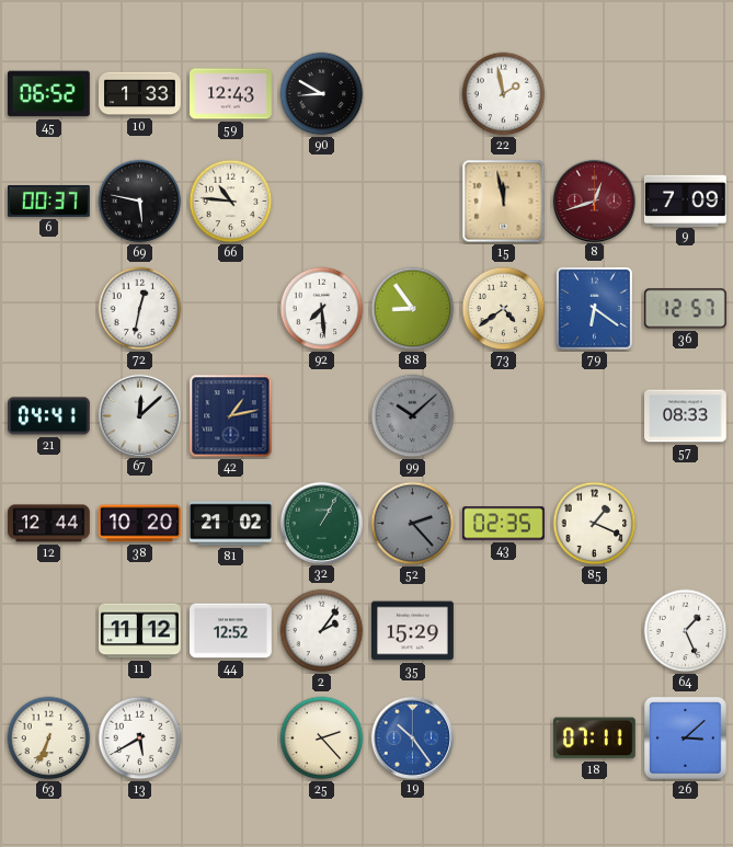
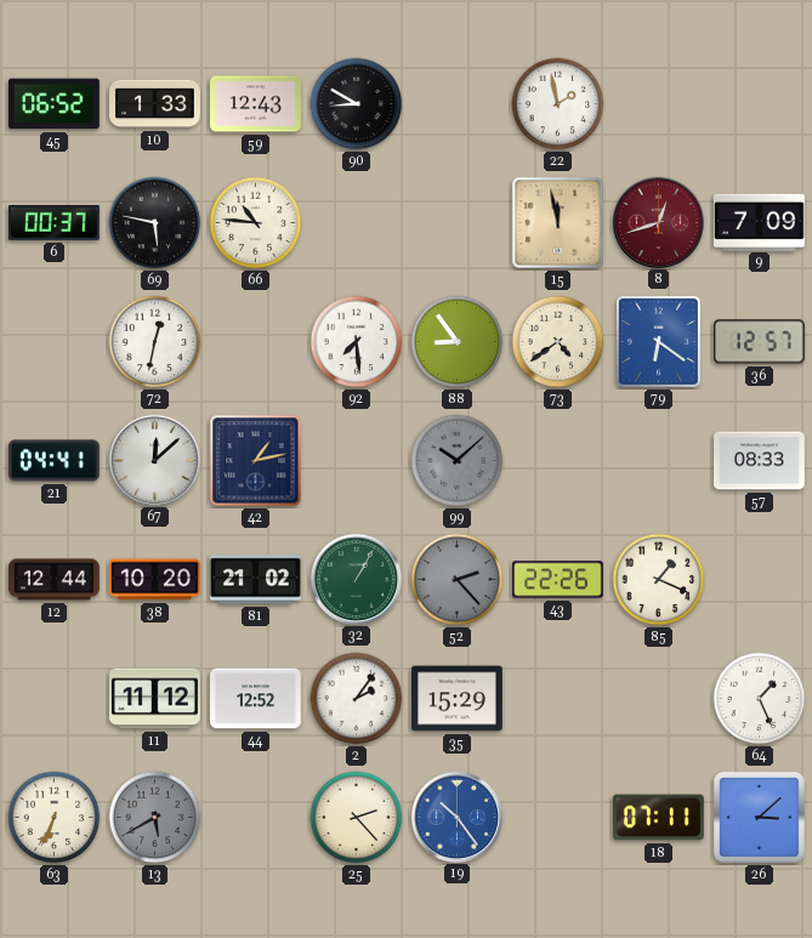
43: 02:35 -> 22:26
13 dial: white -> grey
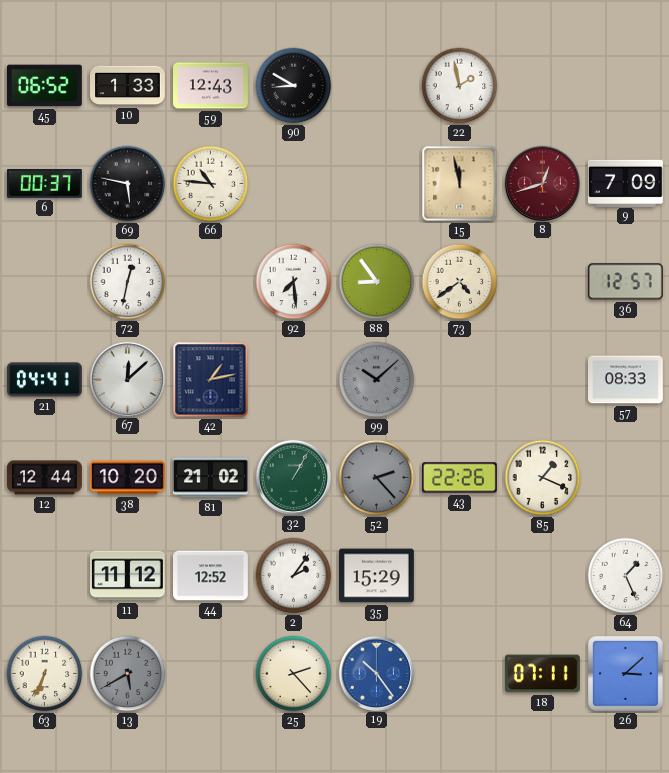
79: 6:21 -> none
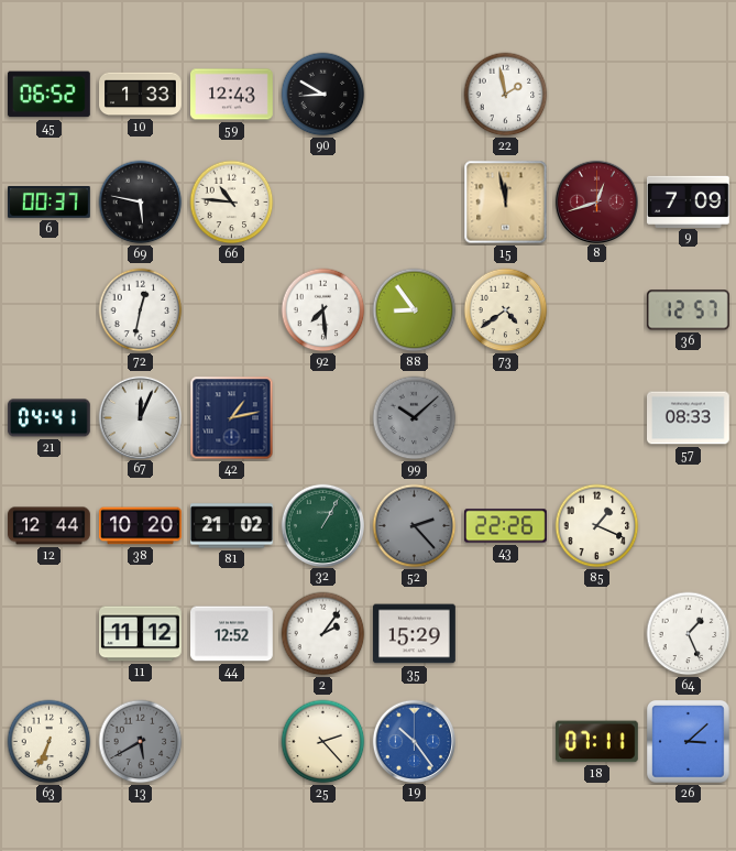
67: 12:08 -> 12:04
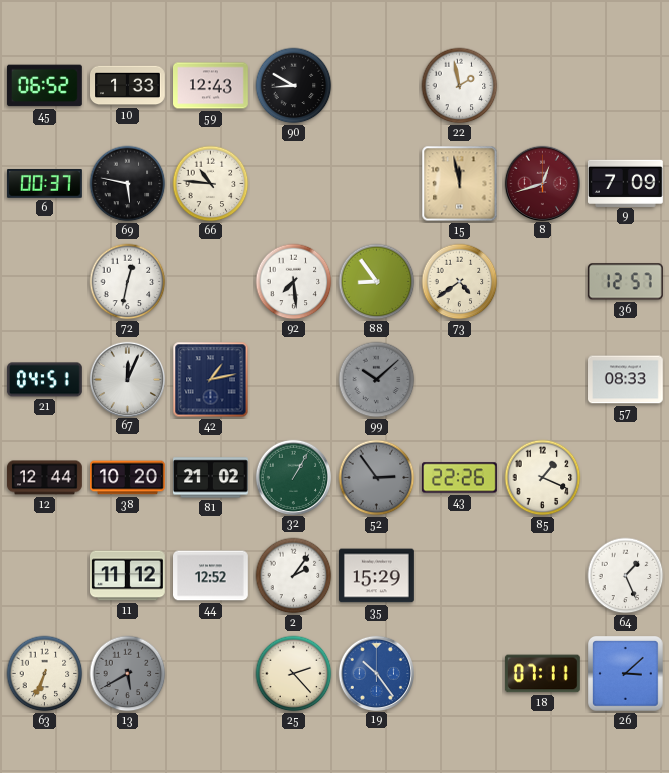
21: 04:41 -> 04:51
52: 2:23 -> 2:54
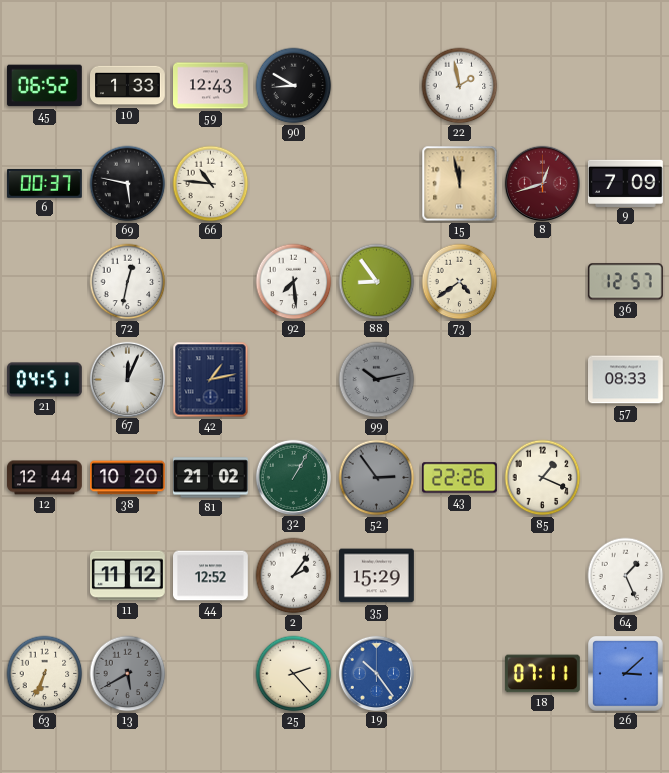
99: 10:08 -> 10:13
